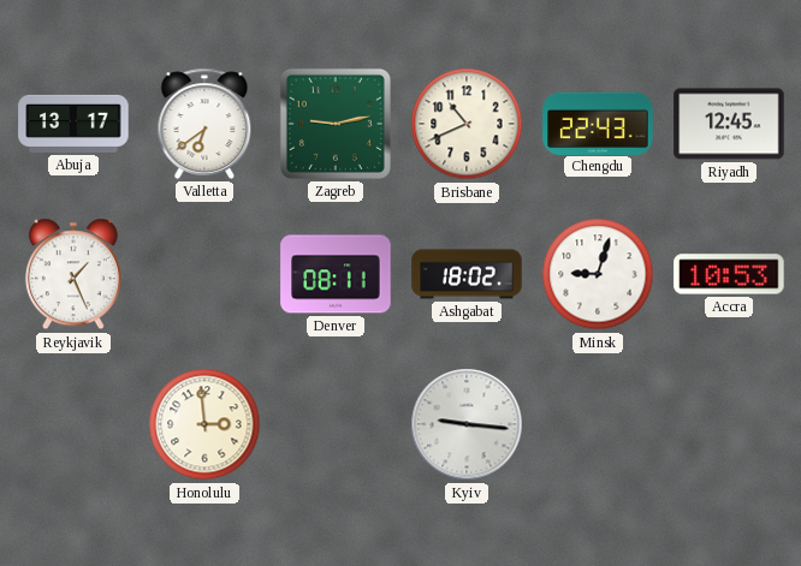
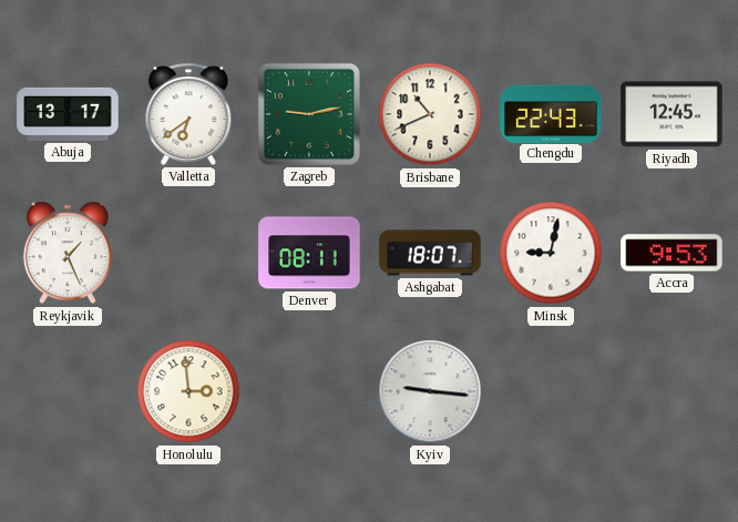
Ashgabat: 18:02 -> 18:07
Minsk: 9:03 -> 9:02
Accra: 10:53 -> 9:53
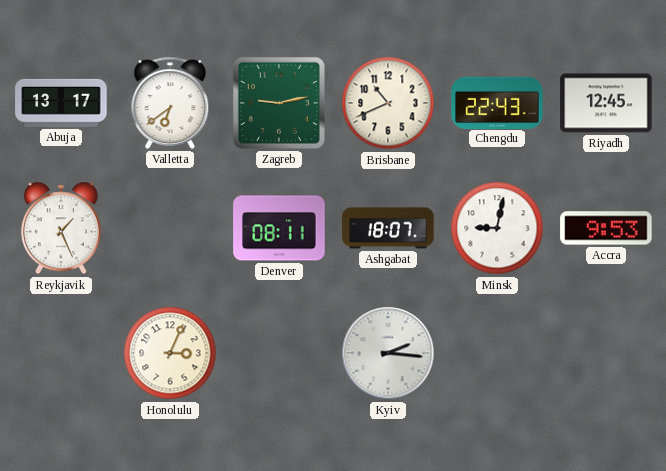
Honolulu: 2:59 -> 3:04
Kyiv: 9:16 -> 2:16
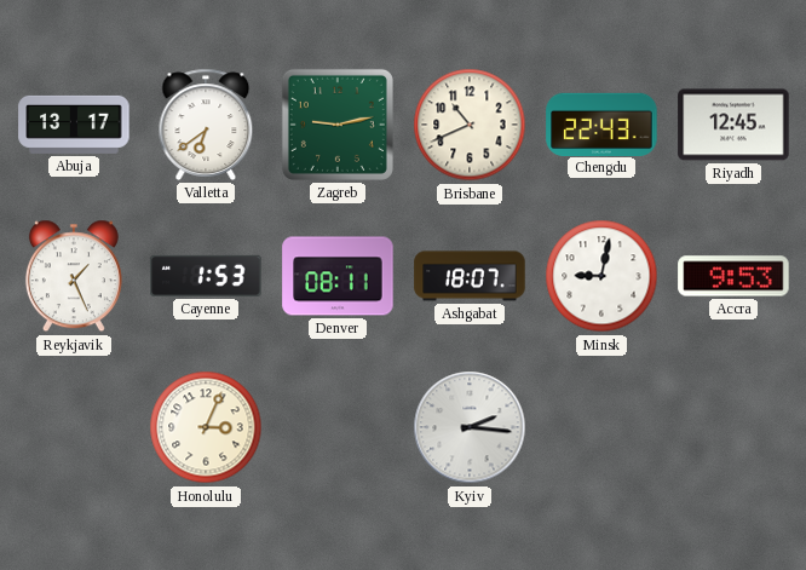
Cayenne: none -> 1:53
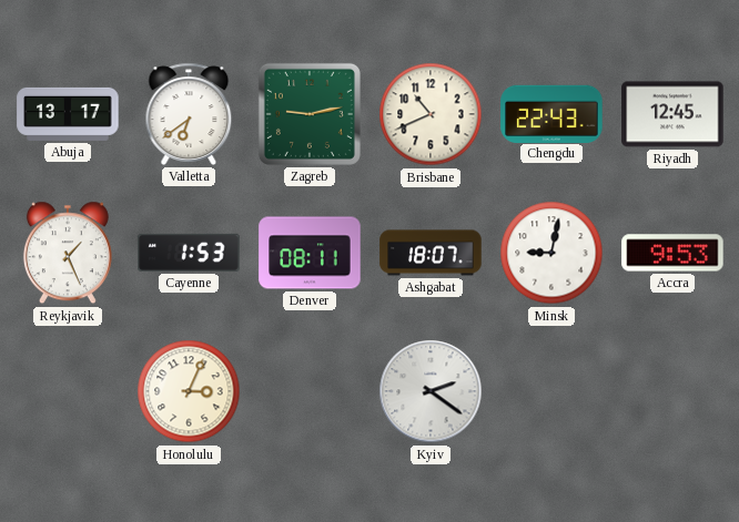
Kyiv: 2:16 -> 2:21
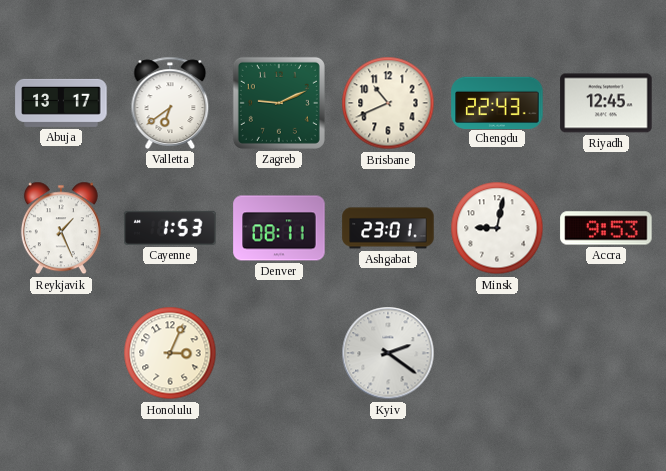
Zagreb: 9:13 -> 9:11
Ashgabat: 18:07 -> 23:01
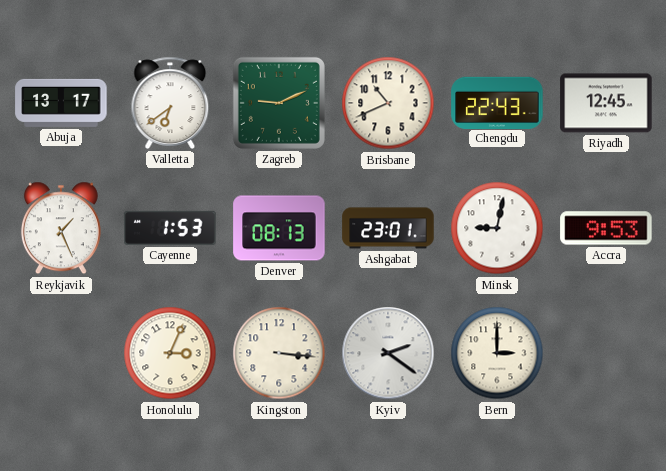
Denver: 08:11 -> 08:13
Kingston: none -> 3:16
Bern: none -> 3:00
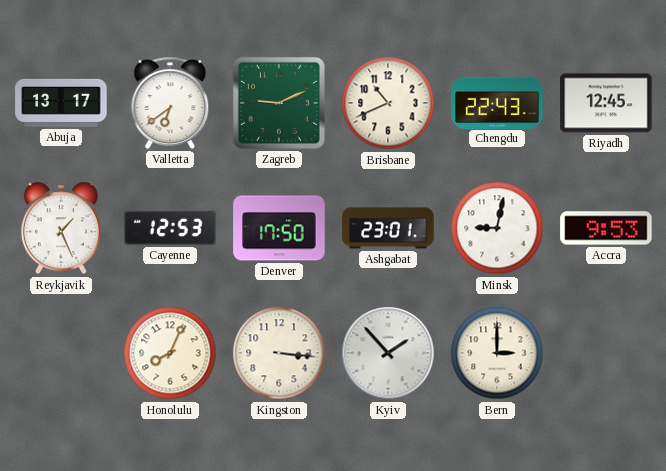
Cayenne: 1:53 -> 12:53
Denver: 08:13 -> 17:50
Honolulu: 3:04 -> 8:04
Kyiv: 2:21 -> 1:53
